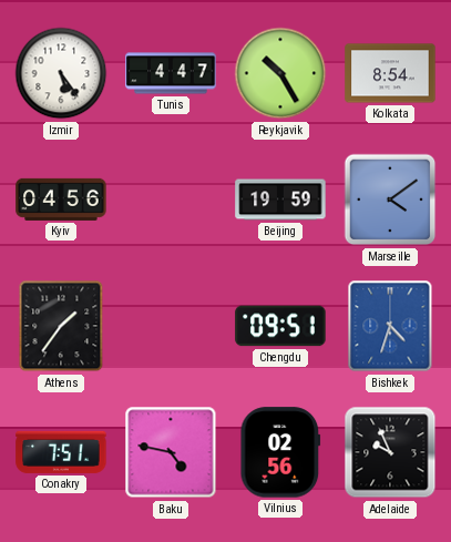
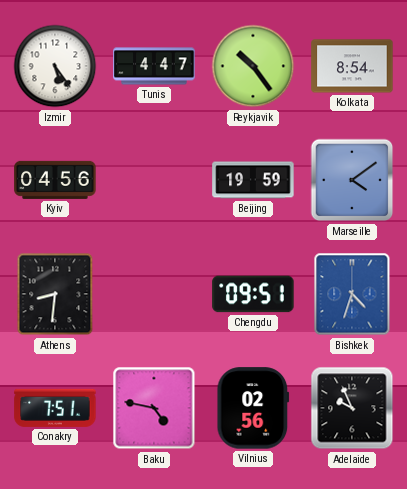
Reykjavik: 10:25 -> 10:24
Athens: 1:36 -> 8:31
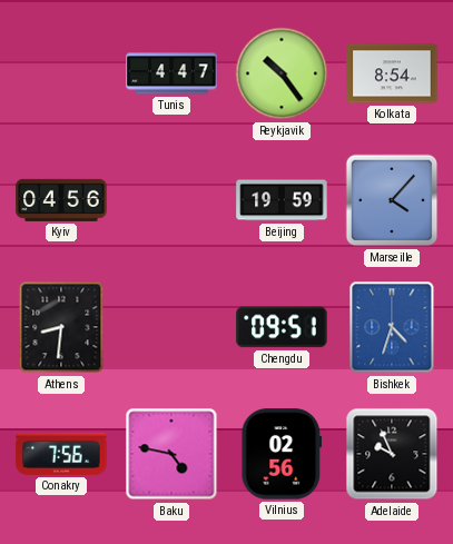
Izmir: 5:24 -> none
Marseille: 4:09 -> 4:07
Conakry: 7:51 -> 7:56
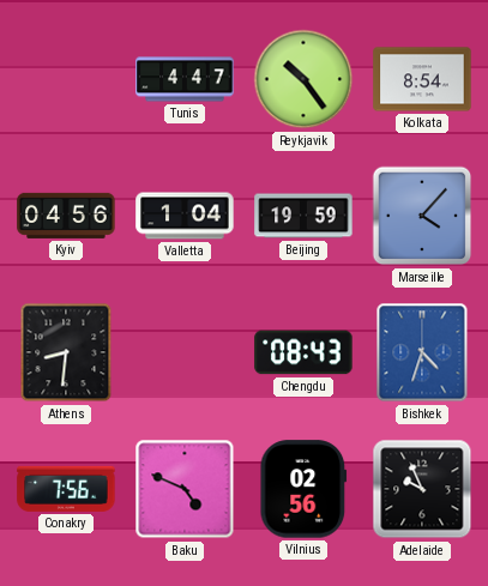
Valletta: none -> 1:04
Chengdu: 09:51 -> 08:43
Baku: 4:47 -> 4:49
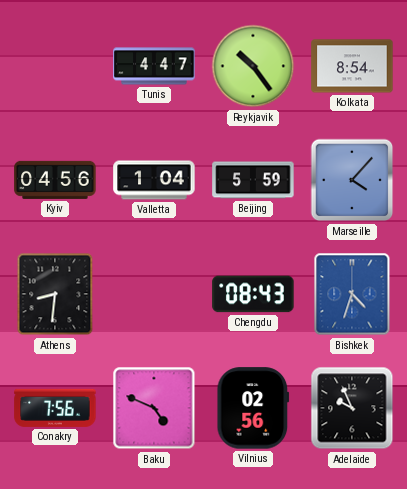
Beijing: 19:59 -> 5:59
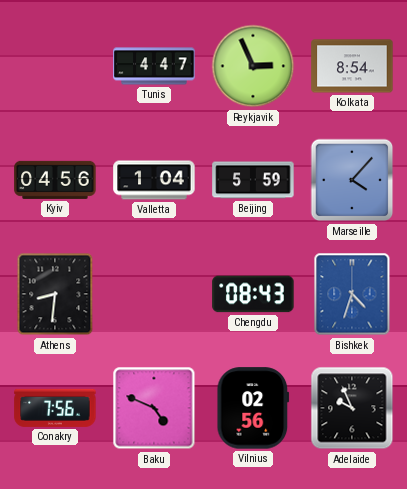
Reykjavik: 10:24 -> 2:56
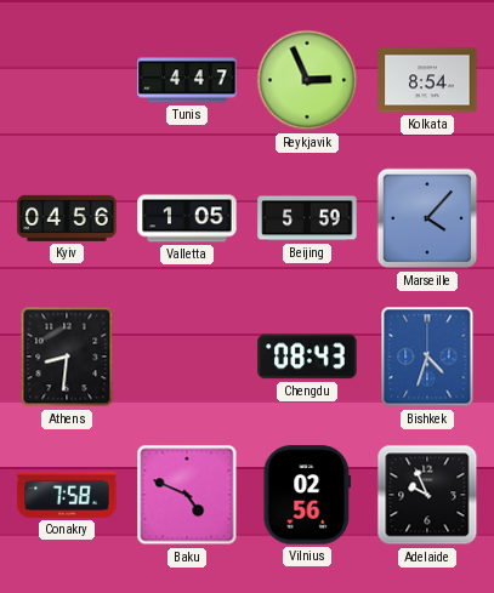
Valletta: 1:04 -> 1:05
Conakry: 7:56 -> 7:58
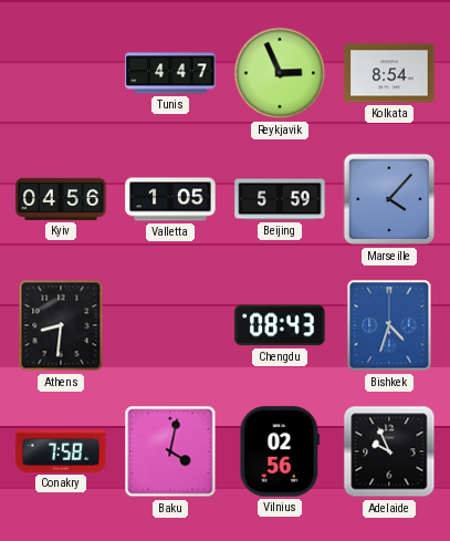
Baku: 4:49 -> 4:02
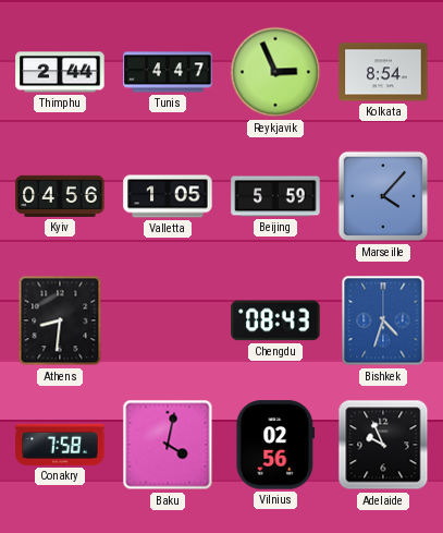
Thimphu: none -> 2:44
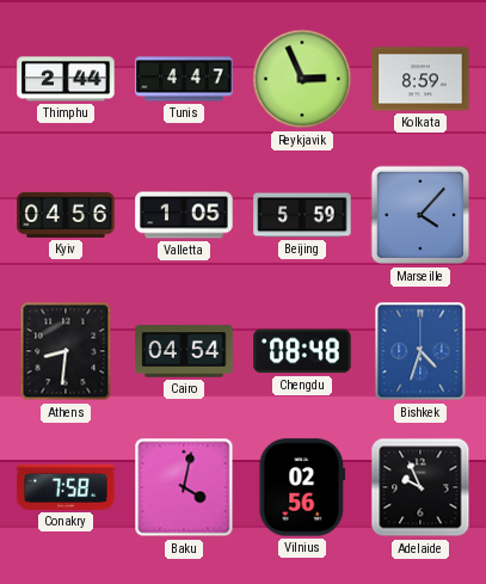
Kolkata: 8:54 -> 8:59
Cairo: none -> 04:54
Chengdu: 08:43 -> 08:48
